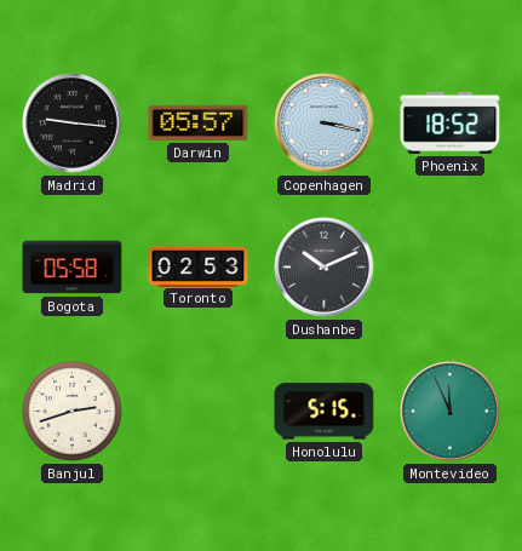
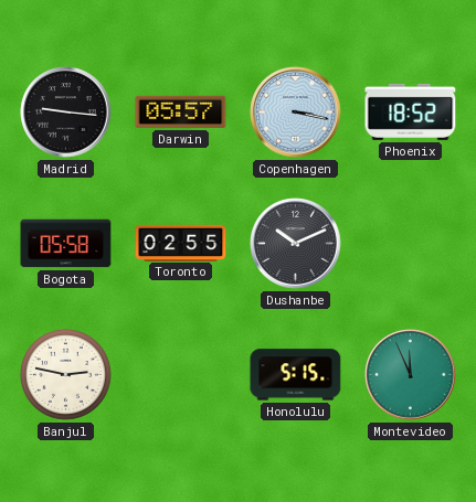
Toronto: 02:53 -> 02:55
Banjul: 2:42 -> 2:47
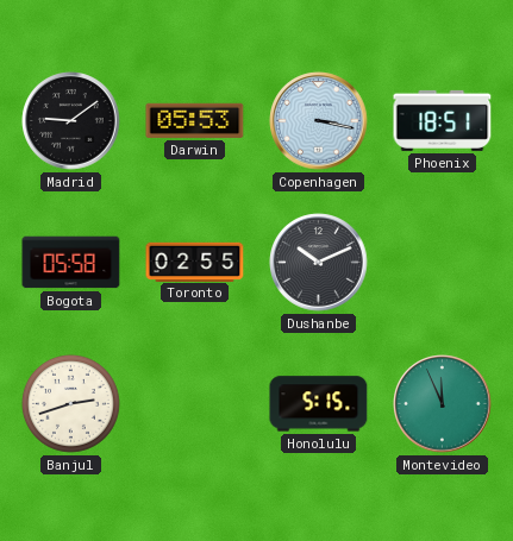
Madrid: 9:16 -> 9:09
Darwin: 05:57 -> 05:53
Phoenix: 18:52 -> 18:51
Banjul: 2:47 -> 2:42
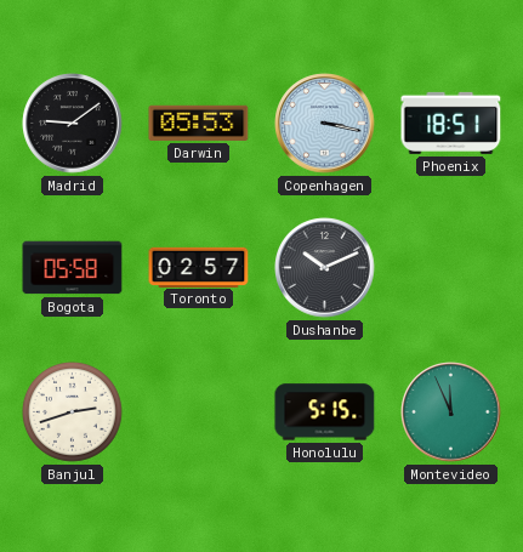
Toronto: 02:55 -> 02:57
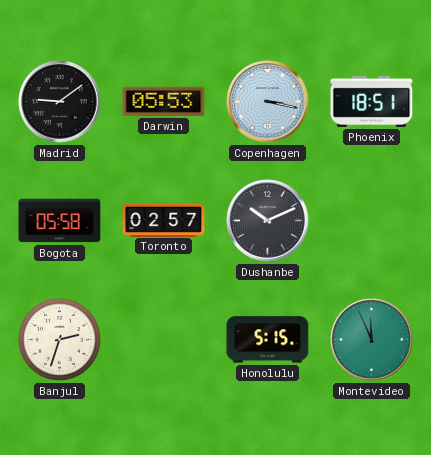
Banjul: 2:42 -> 2:33
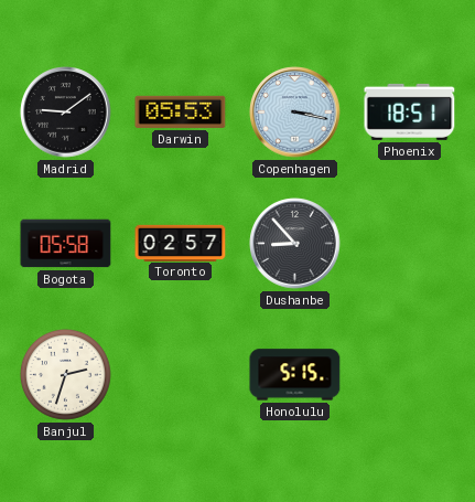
Dushanbe: 10:11 -> 8:53
Montevideo: 11:56 -> none
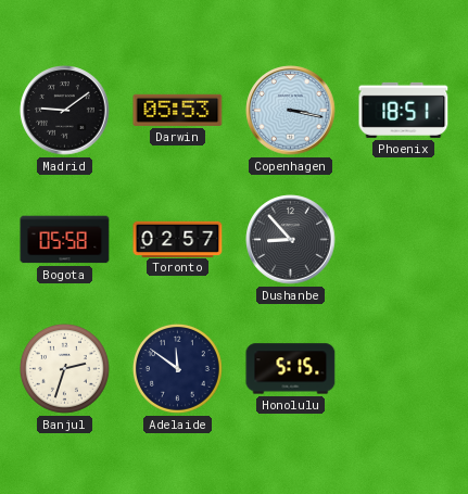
Adelaide: none -> 11:51
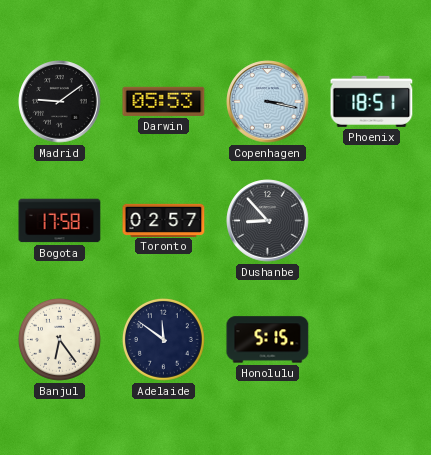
Bogota: 05:58 -> 17:58
Banjul: 2:33 -> 6:24
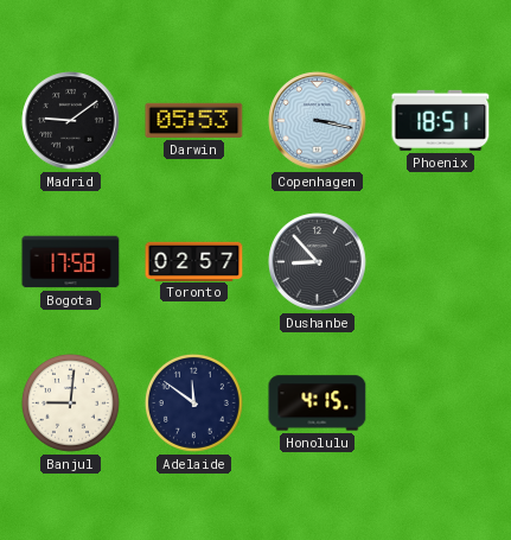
Banjul: 6:24 -> 9:01
Honolulu: 5:15 -> 4:15
